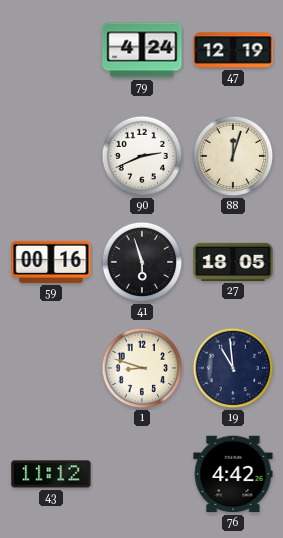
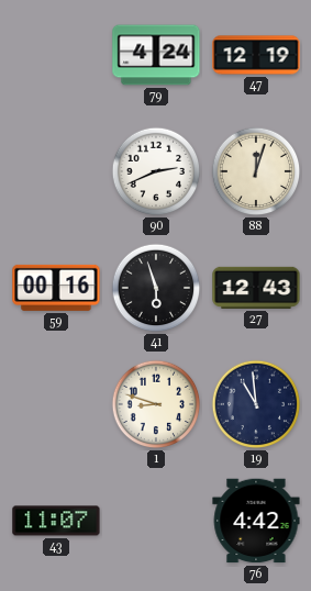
27: 18:05 -> 12:43
43: 11:12 -> 11:07
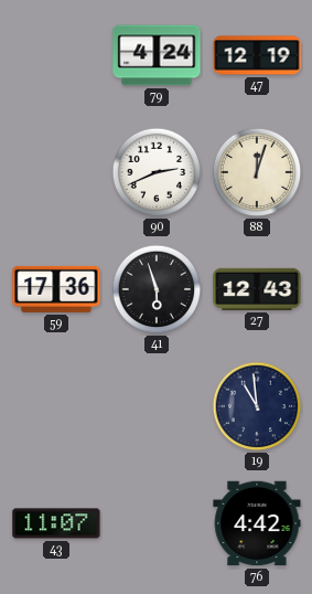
59: 00:16 -> 17:36
1: 8:48 -> none
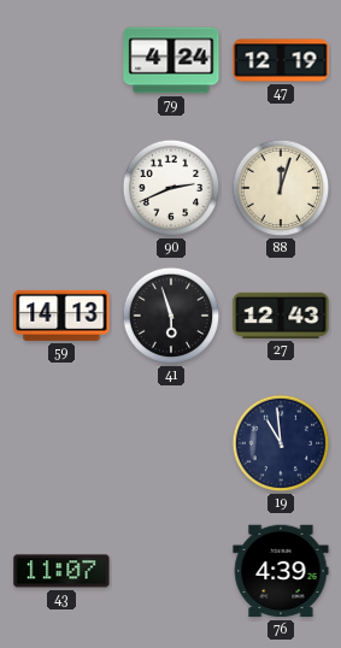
59: 17:36 -> 14:13
76: 4:42 -> 4:39
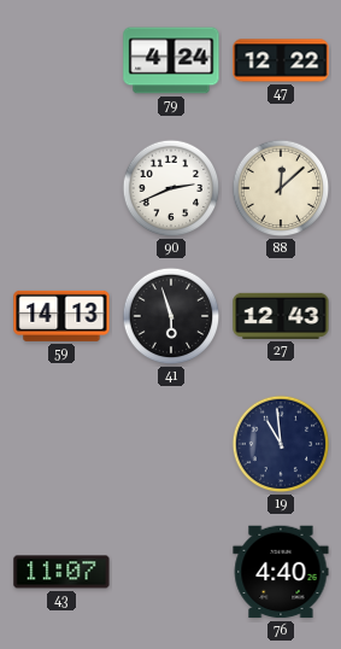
47: 12:19 -> 12:22
88: 12:03 -> 12:08
76: 4:39 -> 4:40
